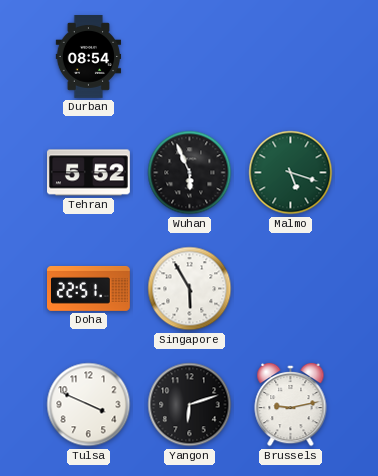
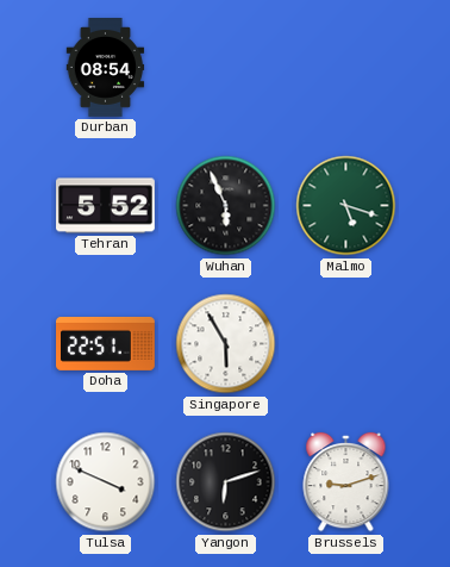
Brussels: 9:13 -> 9:12
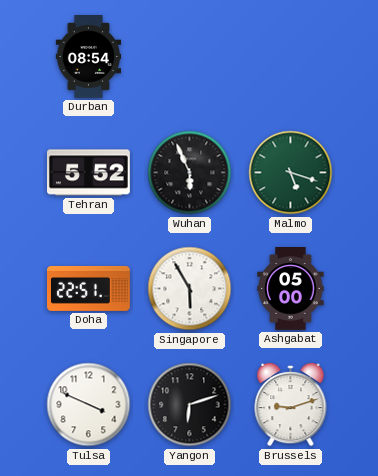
Ashgabat: none -> 05:00
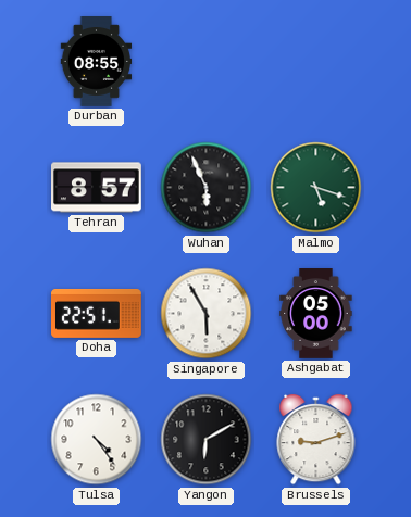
Durban: 08:54 -> 08:55
Tehran: 5:52 -> 8:57
Tulsa: 3:49 -> 4:24
Yangon: 6:12 -> 6:10
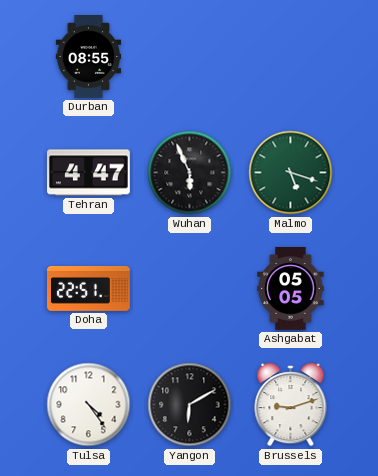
Tehran: 8:57 -> 4:47
Singapore: 5:55 -> none
Ashgabat: 05:00 -> 05:05
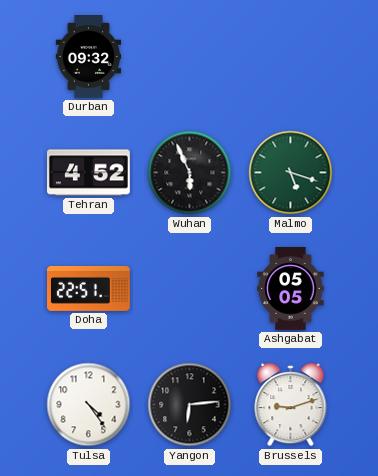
Durban: 08:55 -> 09:32
Tehran: 4:47 -> 4:52
Yangon: 6:10 -> 6:14
